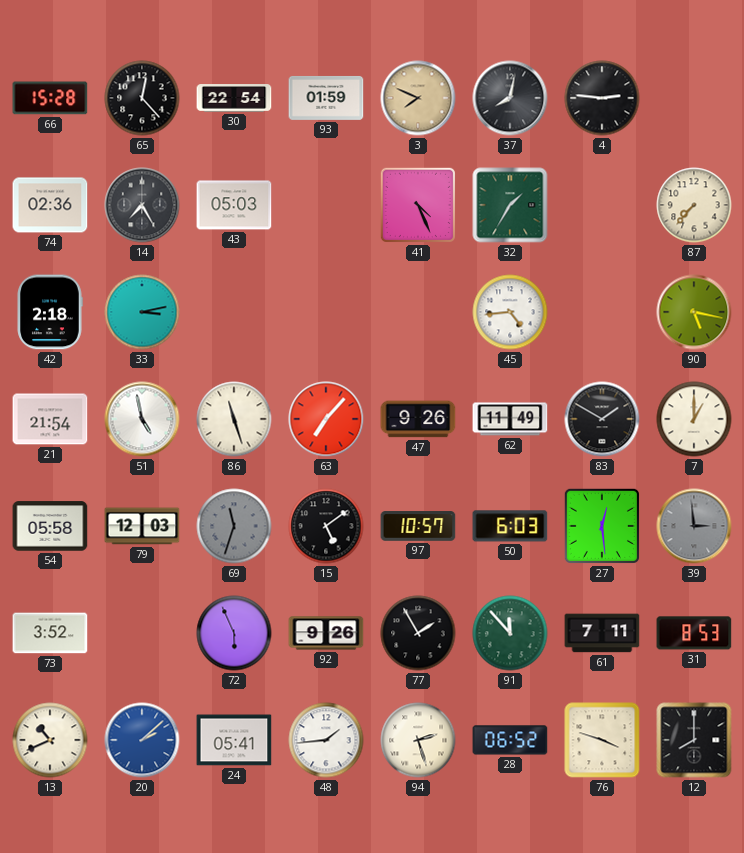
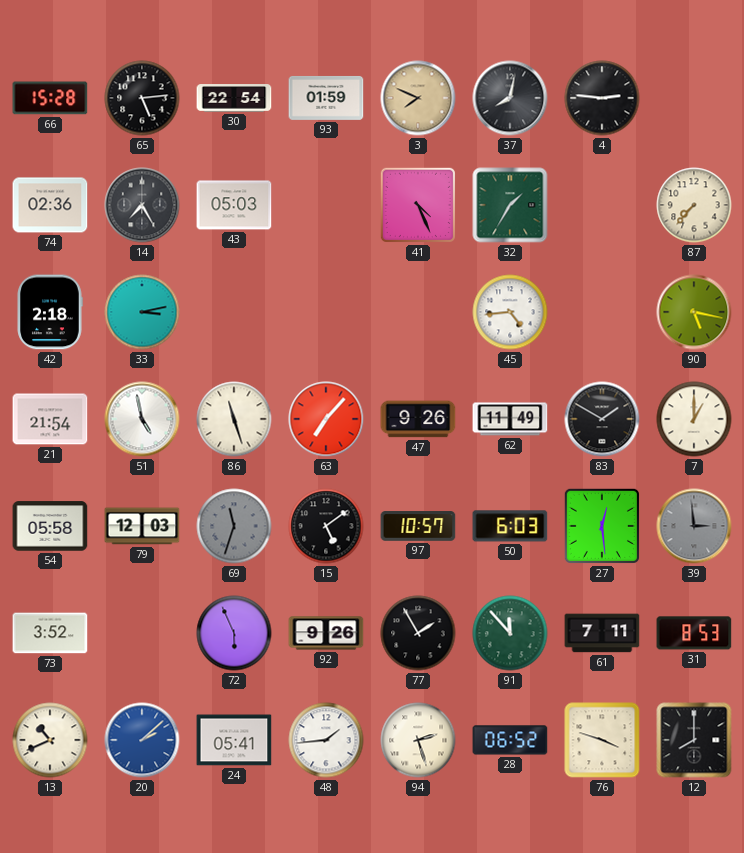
65: 12:23 -> 5:14
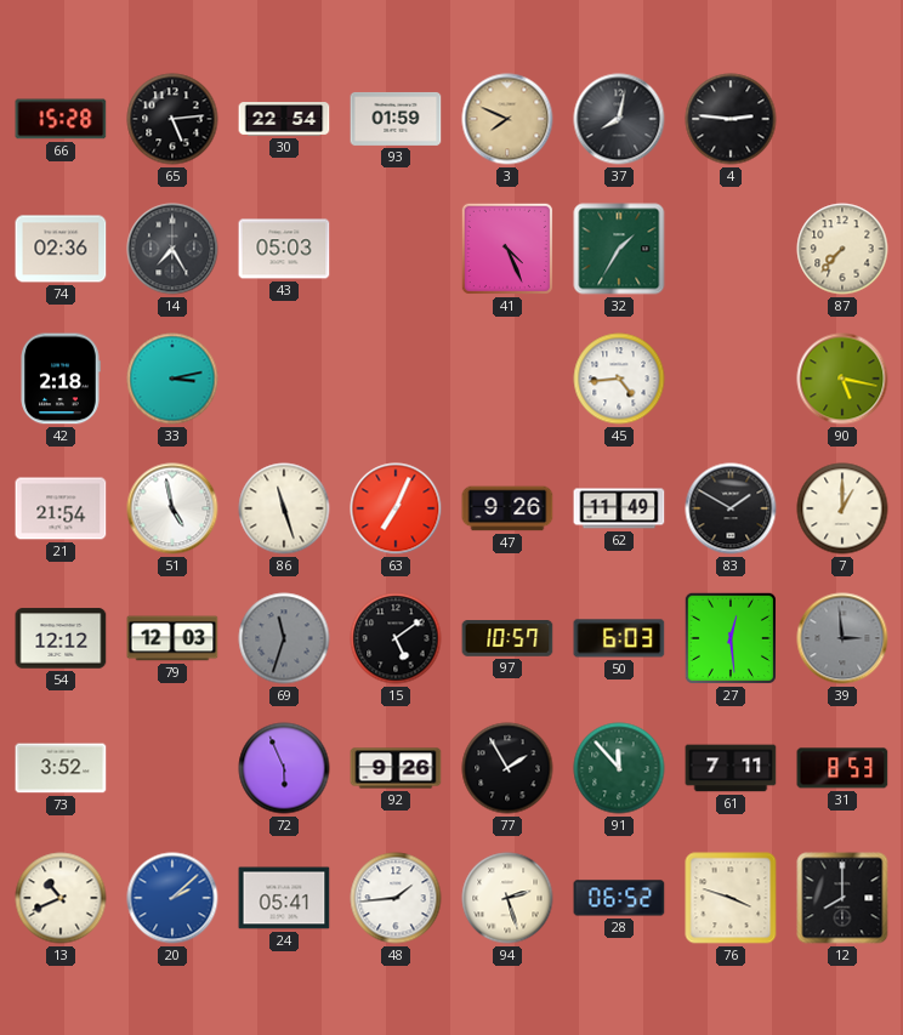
63: 7:07 -> 7:04
54: 05:58 -> 12:12
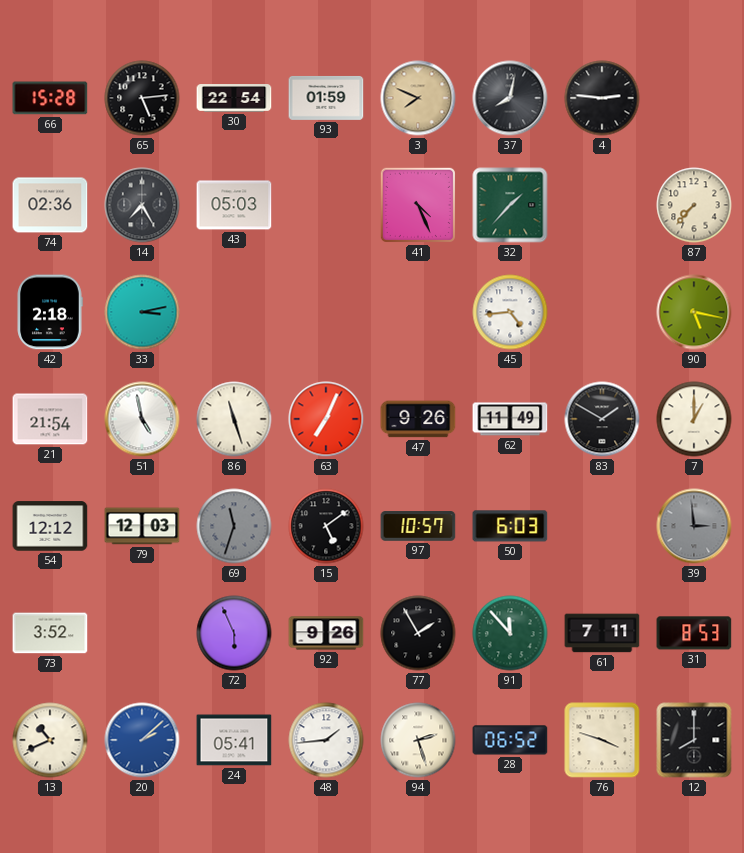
32: 1:35 -> 1:37
27: 12:29 -> none
